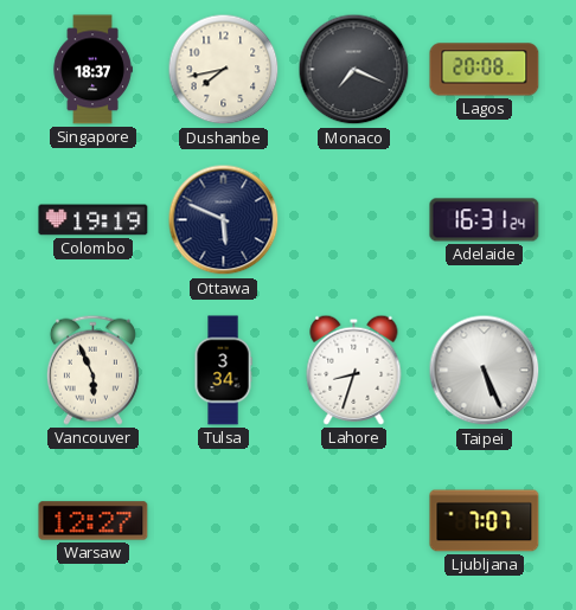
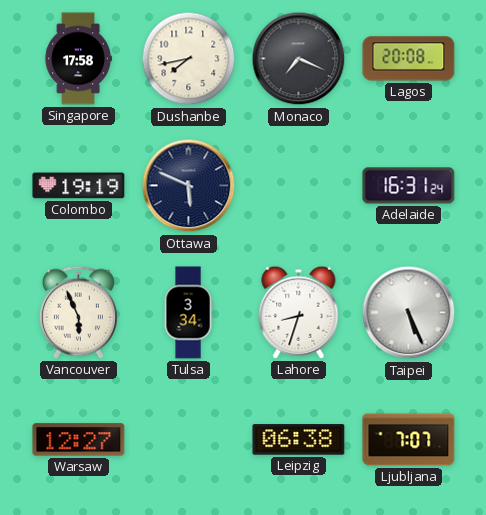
Singapore: 18:37 -> 17:58
Leipzig: none -> 06:38
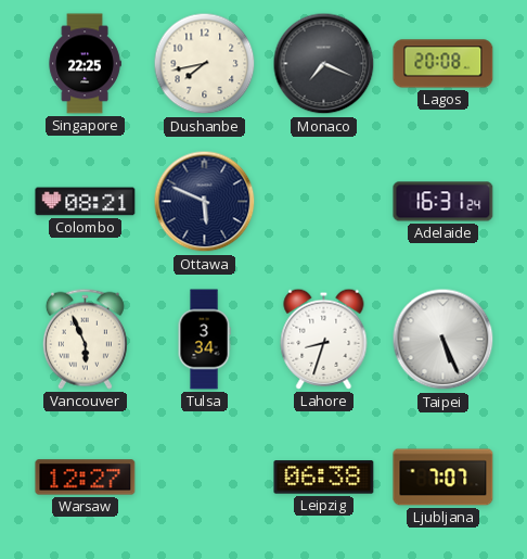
Singapore: 17:58 -> 22:25
Colombo: 19:19 -> 08:21
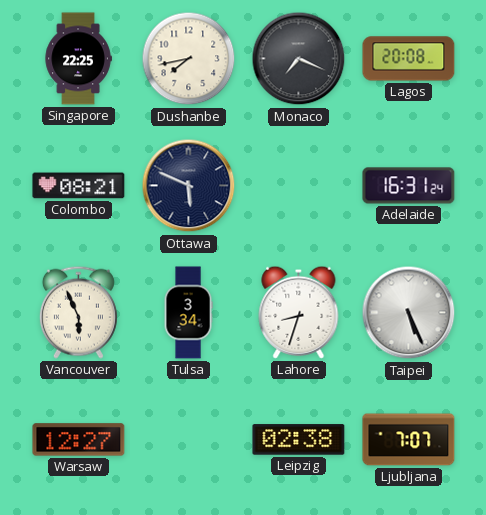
Leipzig: 06:38 -> 02:38
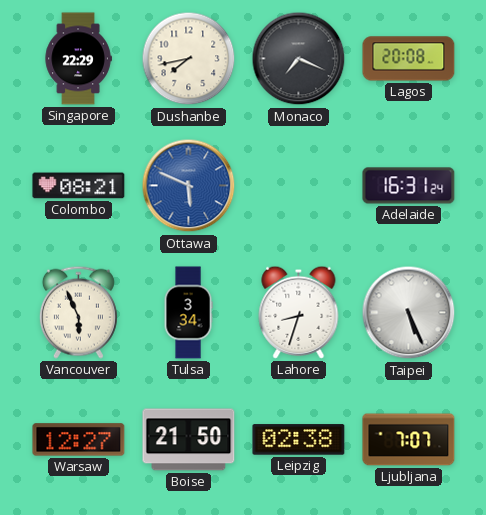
Singapore: 22:25 -> 22:29
Ottawa dial: navy -> blue
Boise: none -> 21:50
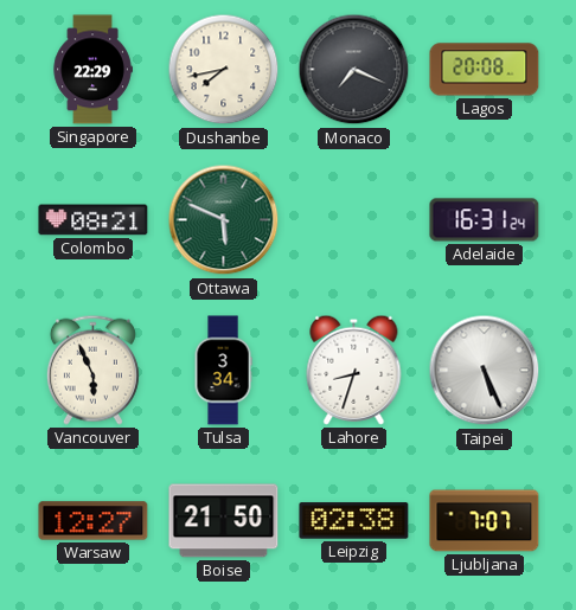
Ottawa dial: blue -> green
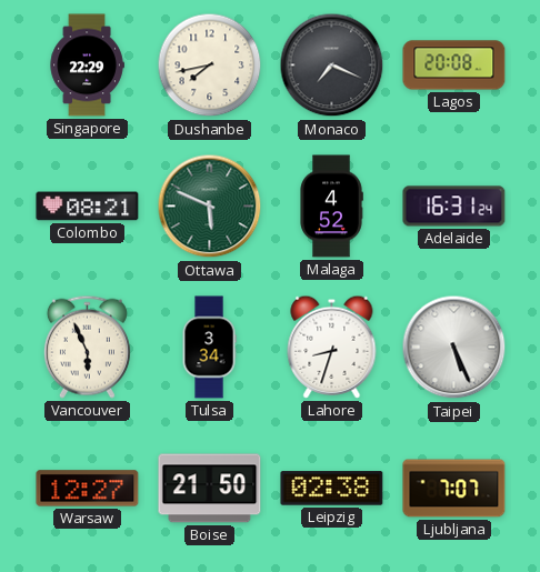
Malaga: none -> 4:52
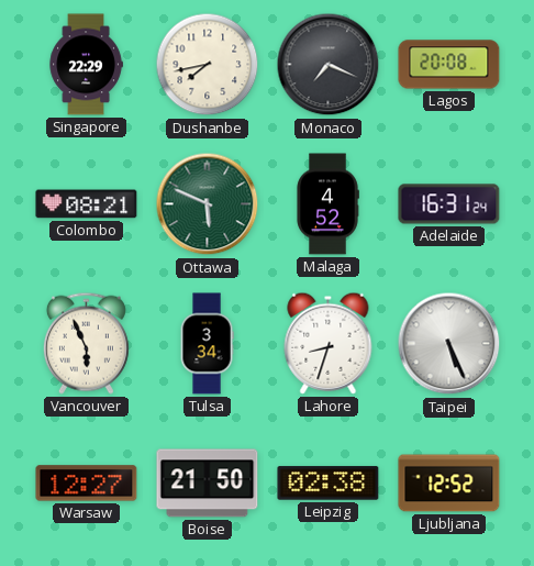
Ljubljana: 7:07 -> 12:52
